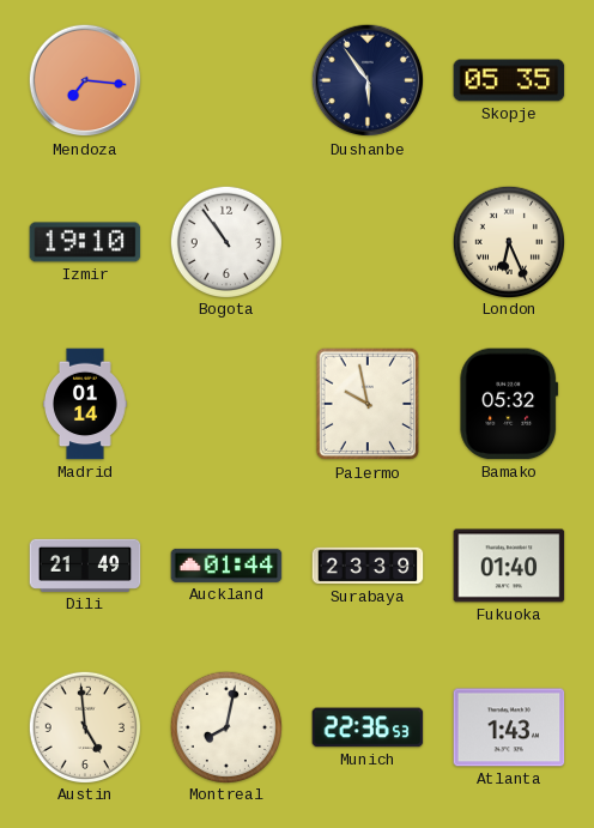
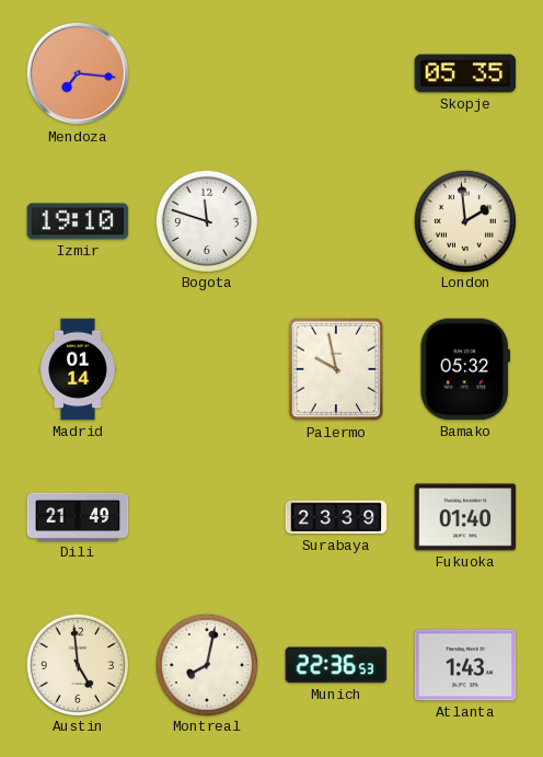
Dushanbe: 5:54 -> none
Bogota: 10:54 -> 11:48
London: 6:26 -> 1:59
Auckland: 01:44 -> none
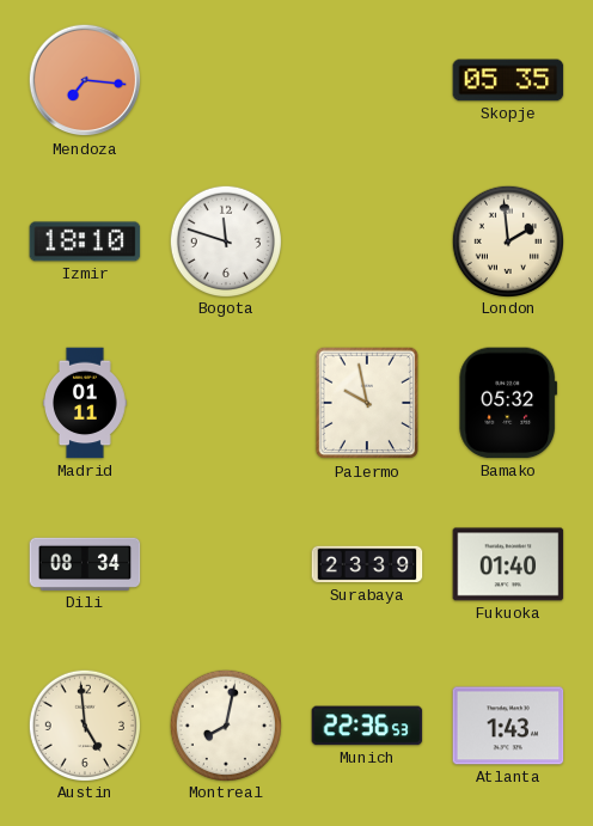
Izmir: 19:10 -> 18:10
Madrid: 01:14 -> 01:11
Dili: 21:49 -> 08:34
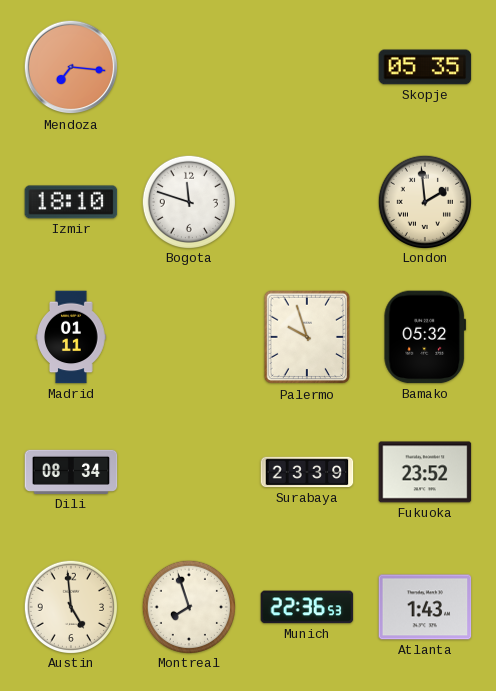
Palermo: 9:58 -> 9:57
Fukuoka: 01:40 -> 23:52
Montreal: 8:02 -> 7:57
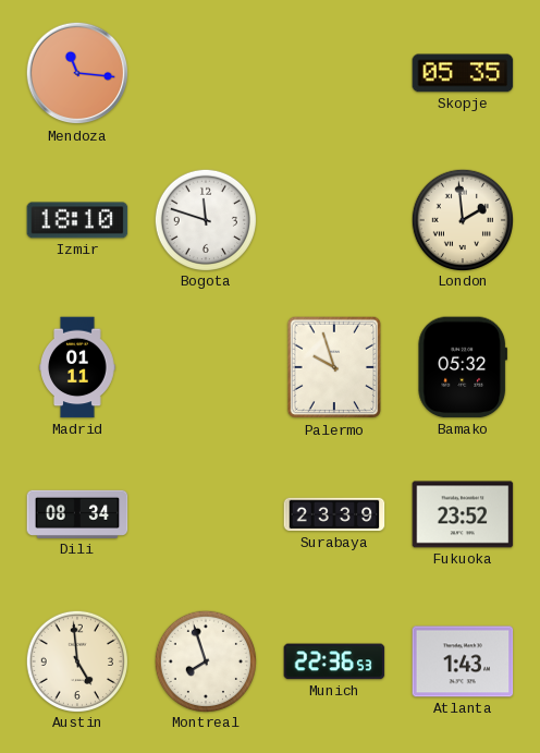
Mendoza: 7:16 -> 11:16
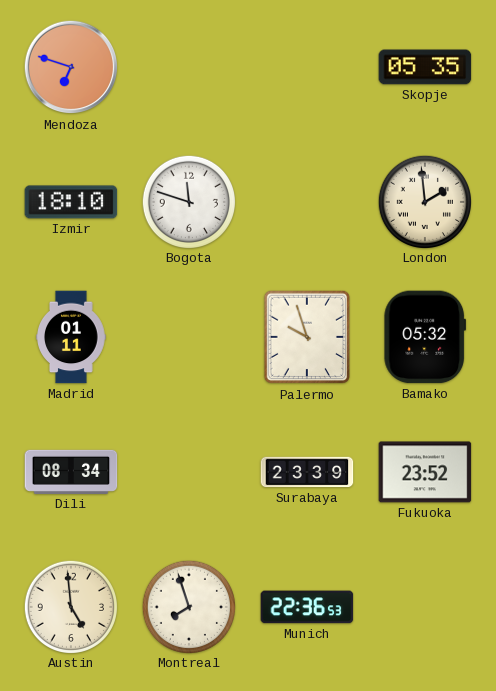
Mendoza: 11:16 -> 6:48
Atlanta: 1:43 -> none
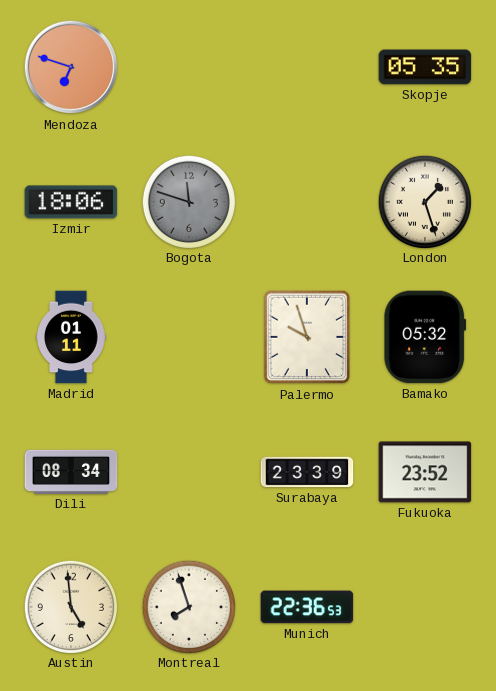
Izmir: 18:10 -> 18:06
Bogota dial: white -> grey
London: 1:59 -> 1:27
